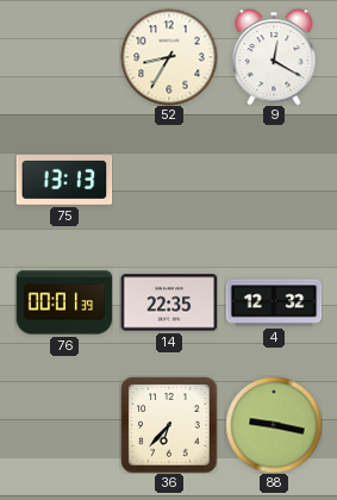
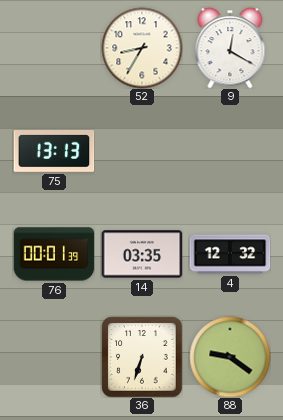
14: 22:35 -> 03:35
36: 6:37 -> 6:33
88: 9:17 -> 9:21
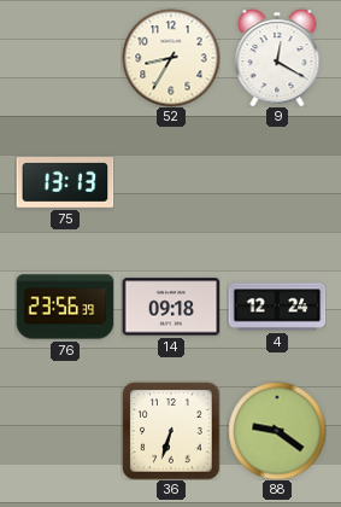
76: 00:01 -> 23:56
14: 03:35 -> 09:18
4: 12:32 -> 12:24
